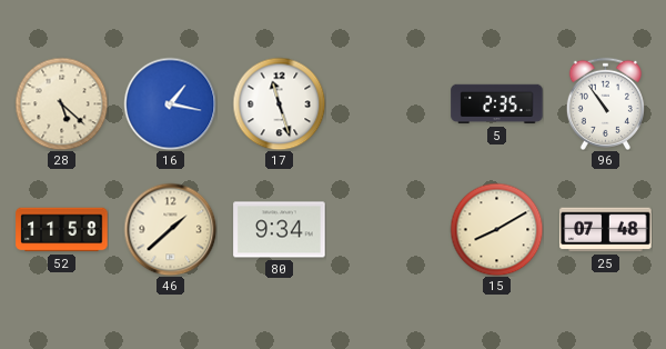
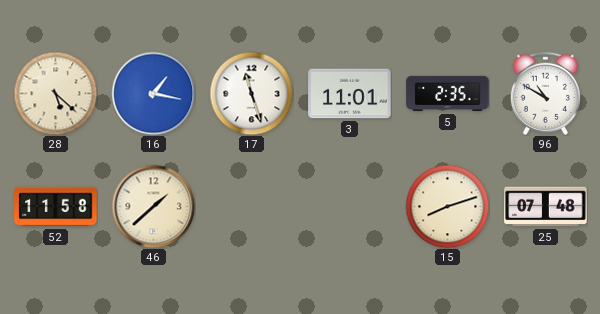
3: none -> 11:01
96: 10:54 -> 10:50
80: 9:34 -> none
15: 8:10 -> 8:12
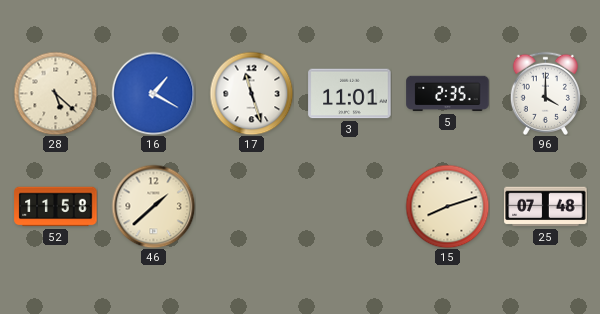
16: 1:17 -> 1:20
96: 10:50 -> 4:00
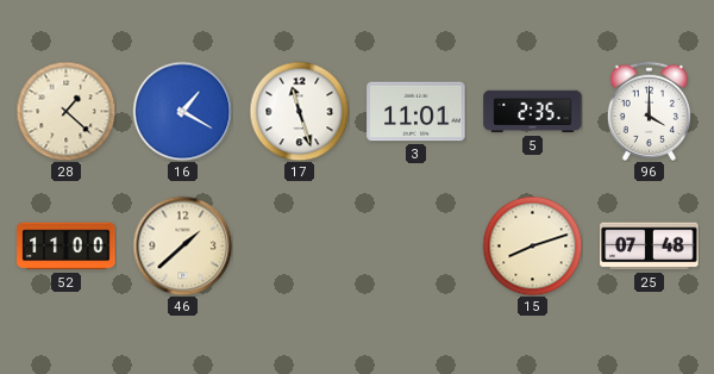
28: 5:22 -> 1:22
52: 11:58 -> 11:00
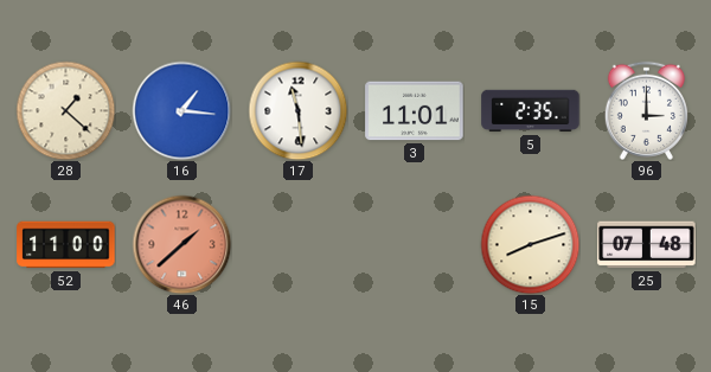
16: 1:20 -> 1:16
17: 11:27 -> 11:29
96: 4:00 -> 3:00
46 dial: cream -> salmon
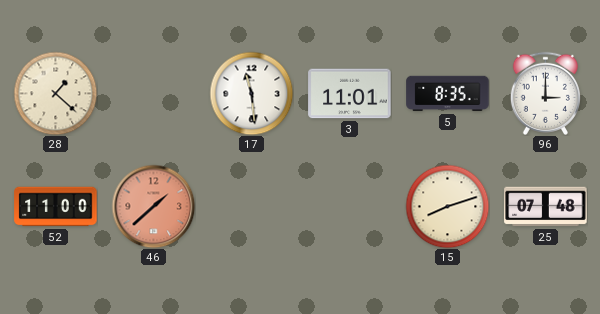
16: 1:16 -> none
5: 2:35 -> 8:35
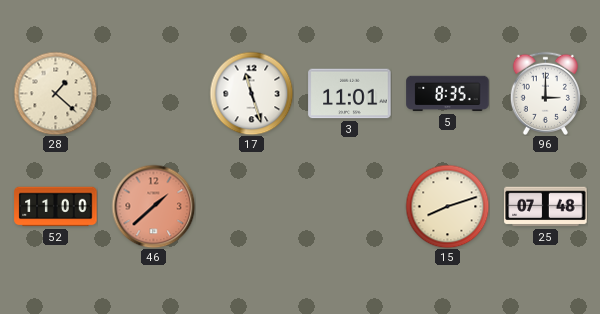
17: 11:29 -> 11:27
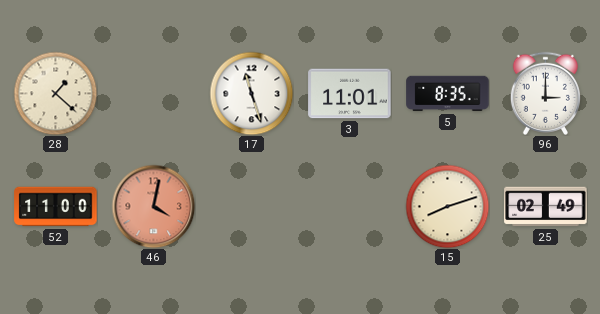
46: 1:38 -> 4:02
25: 07:48 -> 02:49
